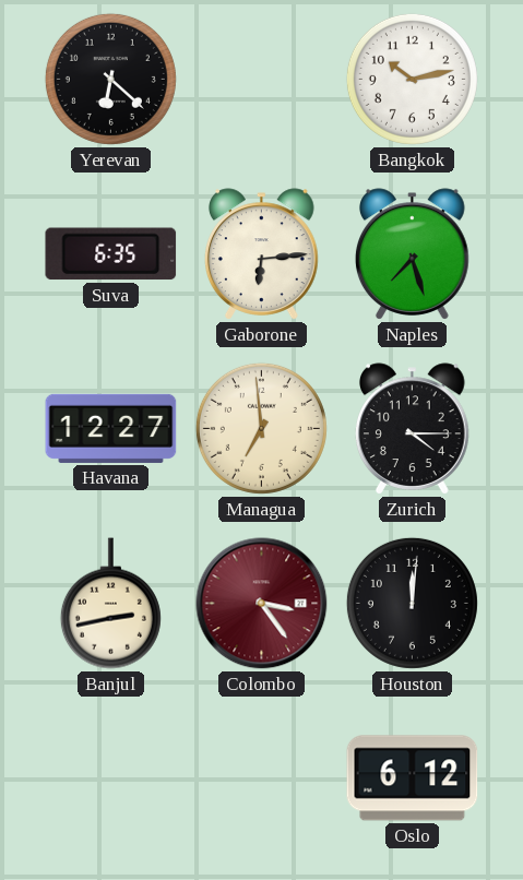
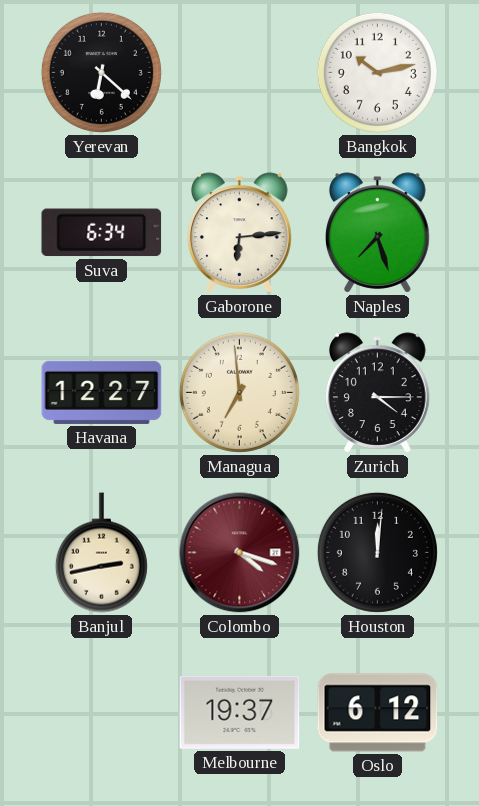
Suva: 6:35 -> 6:34
Colombo: 3:24 -> 4:18
Melbourne: none -> 19:37
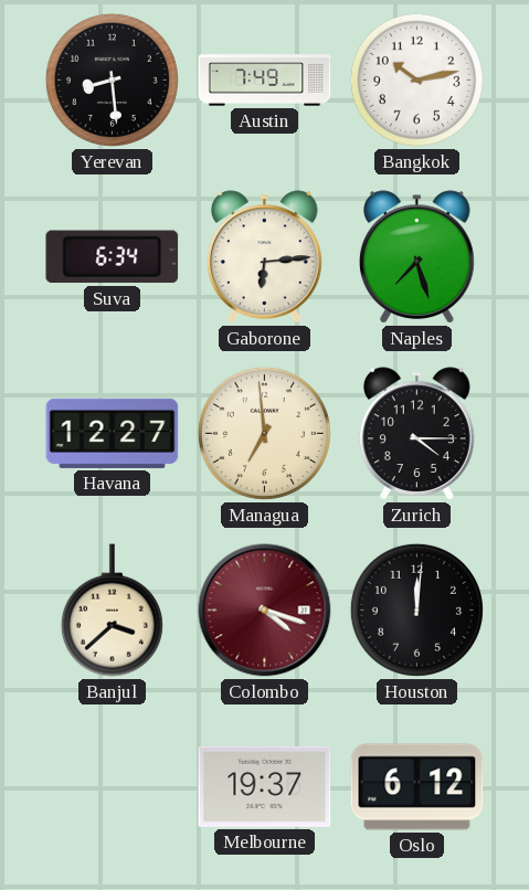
Yerevan: 6:22 -> 8:29
Austin: none -> 7:49
Banjul: 2:43 -> 3:38
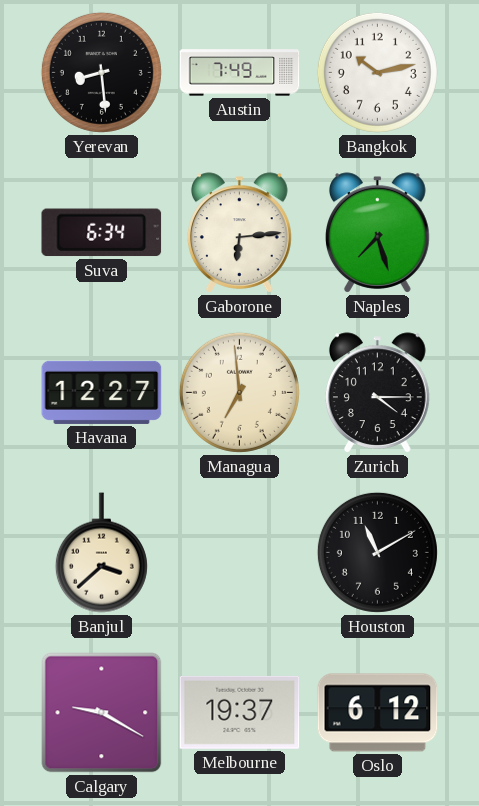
Colombo: 4:18 -> none
Houston: 12:01 -> 11:10
Calgary: none -> 9:20
